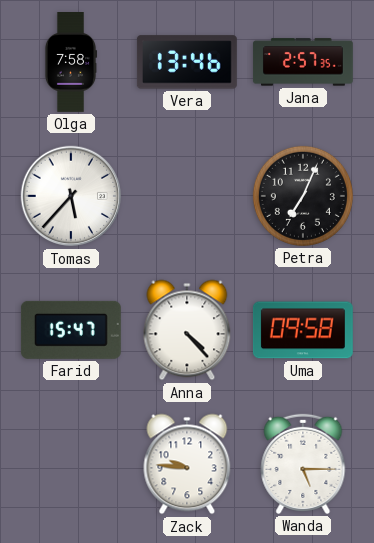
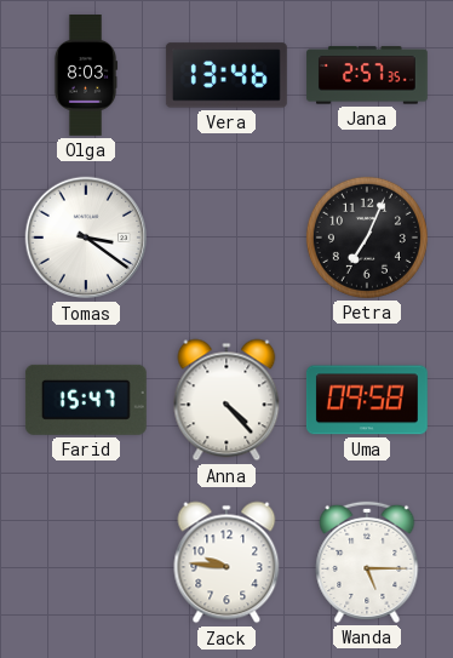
Olga: 7:58 -> 8:03
Tomas: 5:37 -> 3:21
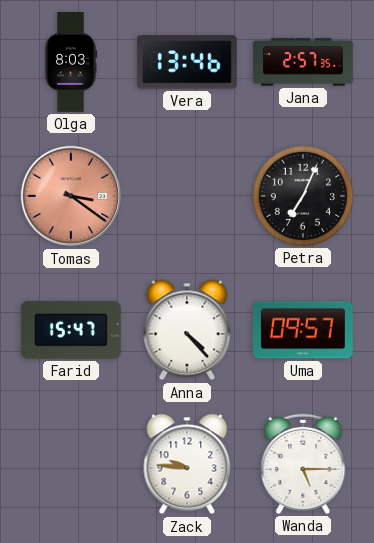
Tomas dial: white -> salmon
Uma: 09:58 -> 09:57
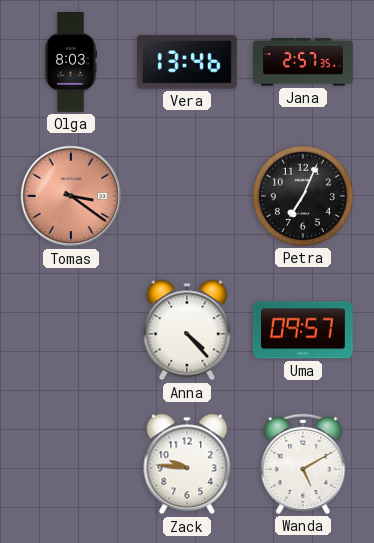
Farid: 15:47 -> none
Wanda: 5:15 -> 5:10
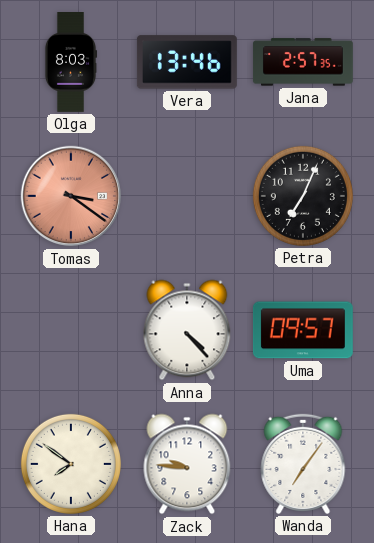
Hana: none -> 7:51
Wanda: 5:10 -> 7:06
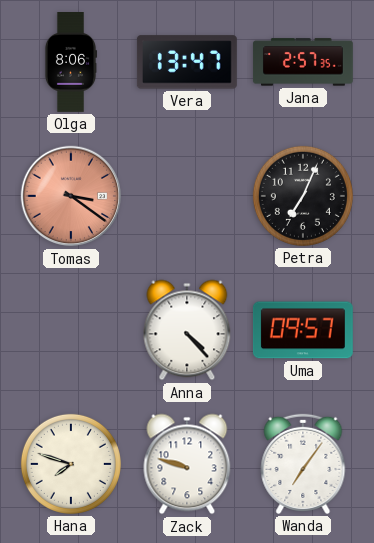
Olga: 8:03 -> 8:06
Vera: 13:46 -> 13:47
Hana: 7:51 -> 7:48
Zack: 9:46 -> 9:48
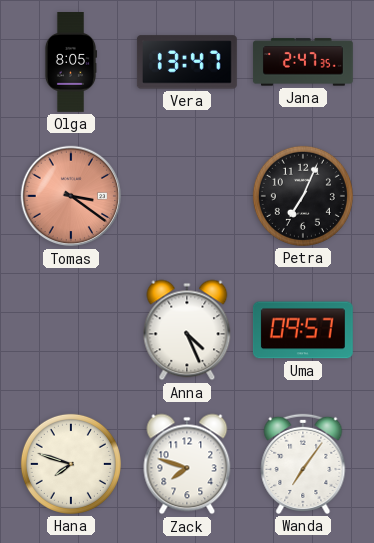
Olga: 8:06 -> 8:05
Jana: 2:57 -> 2:47
Anna: 4:23 -> 4:26
Zack: 9:48 -> 7:48
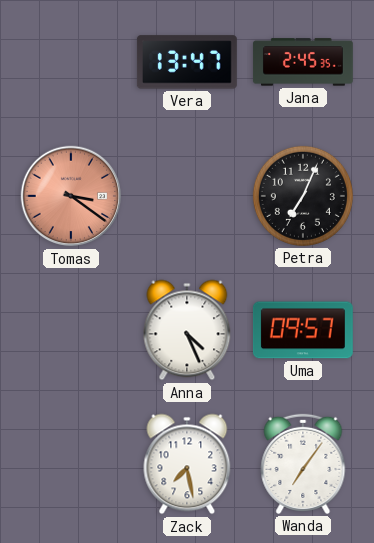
Olga: 8:05 -> none
Jana: 2:47 -> 2:45
Hana: 7:48 -> none
Zack: 7:48 -> 7:28
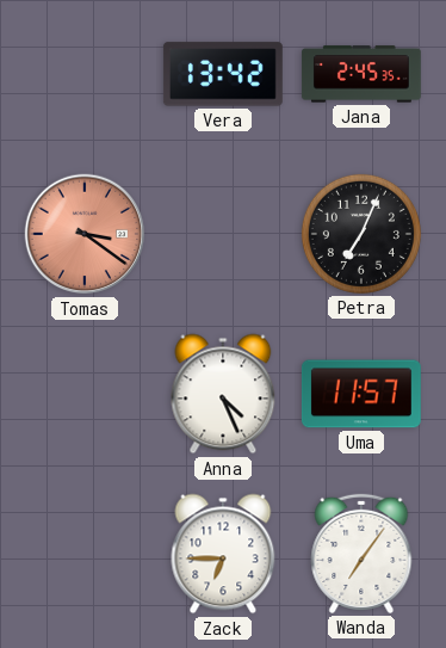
Vera: 13:47 -> 13:42
Uma: 09:57 -> 11:57
Zack: 7:28 -> 6:45
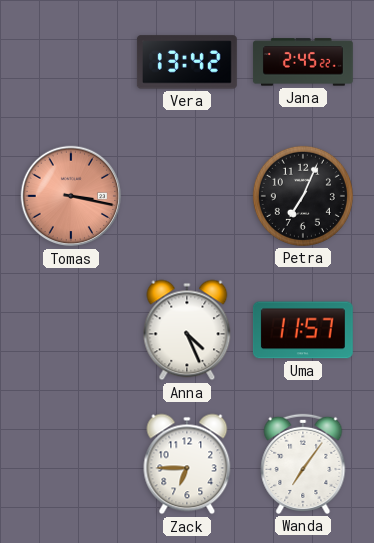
Jana: 2:45:35 -> 2:45:22
Tomas: 3:21 -> 3:17
